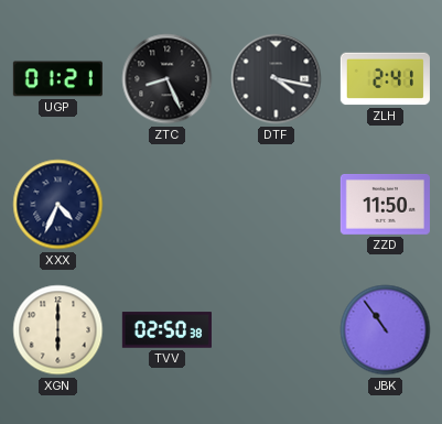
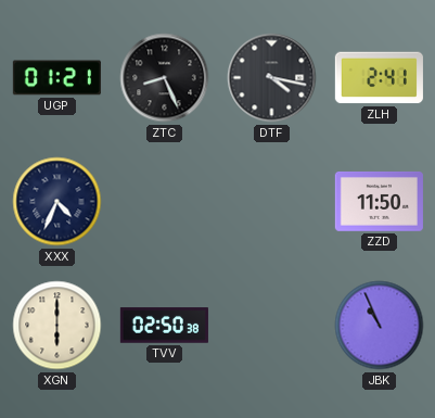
JBK: 10:54 -> 10:56
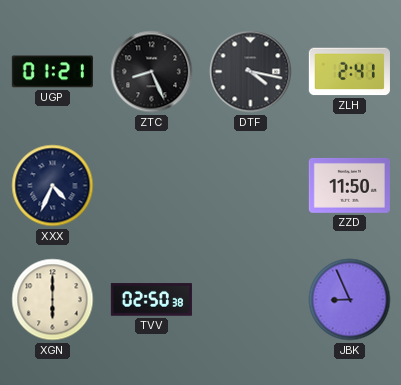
JBK: 10:56 -> 8:56
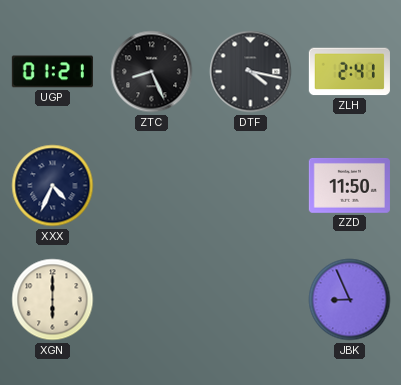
TVV: 02:50 -> none
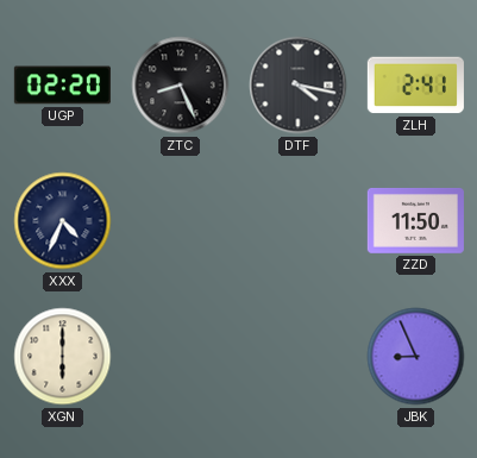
UGP: 01:21 -> 02:20
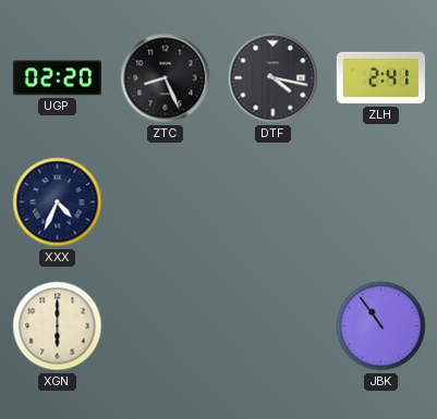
ZZD: 11:50 -> none
JBK: 8:56 -> 10:54
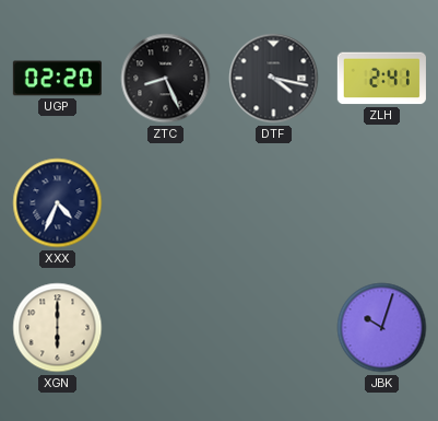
JBK: 10:54 -> 10:03
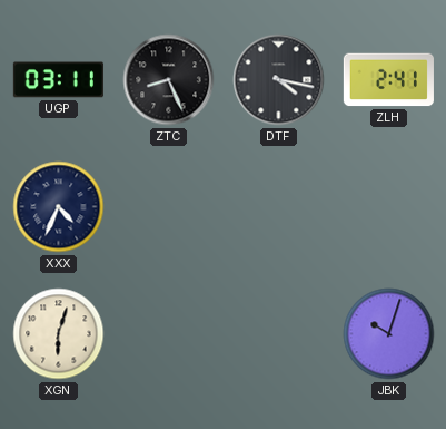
UGP: 02:20 -> 03:11
XGN: 6:00 -> 6:03
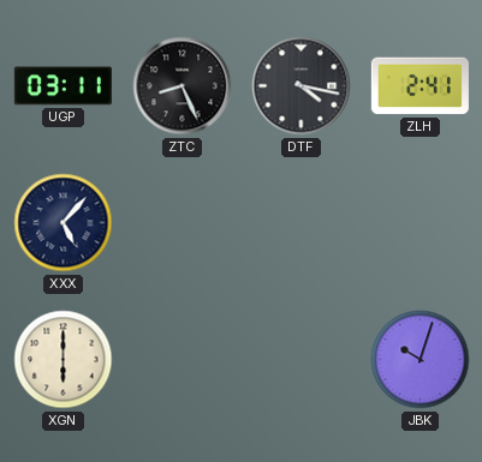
XXX: 4:34 -> 5:07
XGN: 6:03 -> 6:00
